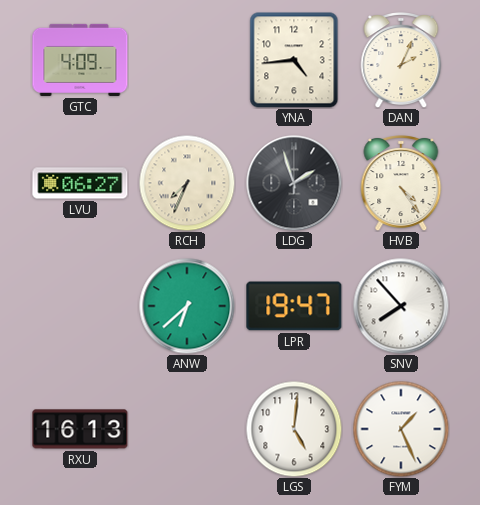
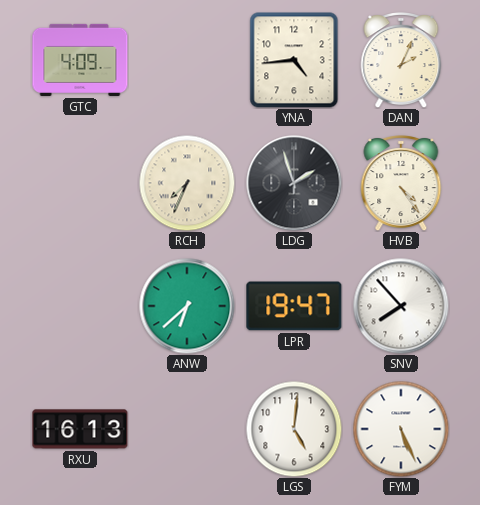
LVU: 06:27 -> none
FYM: 1:26 -> 5:26
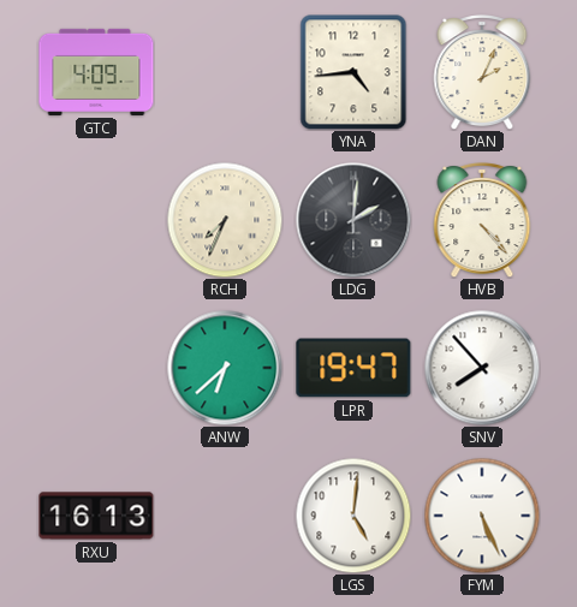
LDG: 1:57 -> 2:01
HVB: 4:24 -> 4:23
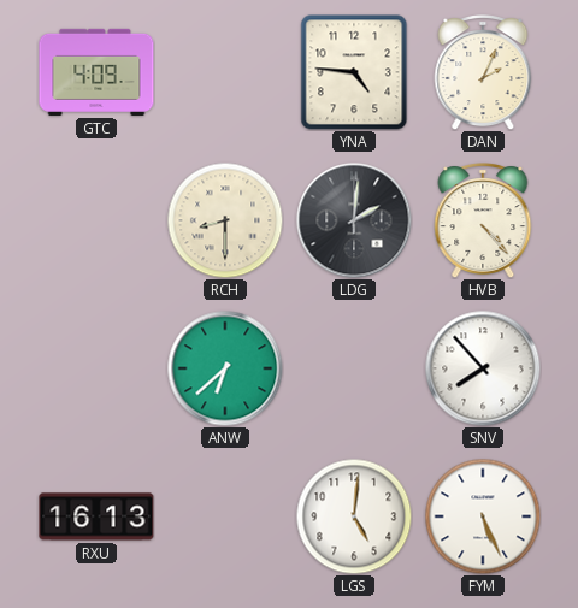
YNA: 4:44 -> 4:46
RCH: 7:34 -> 8:30
LPR: 19:47 -> none
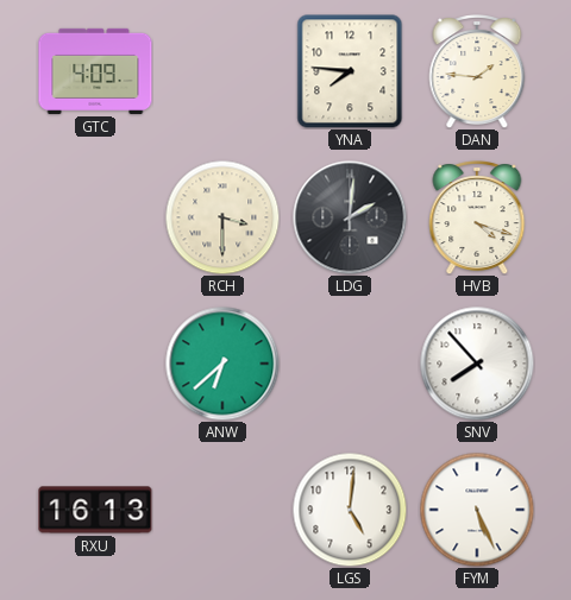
YNA: 4:46 -> 7:46
DAN: 2:04 -> 1:46
RCH: 8:30 -> 3:30
HVB: 4:23 -> 4:18
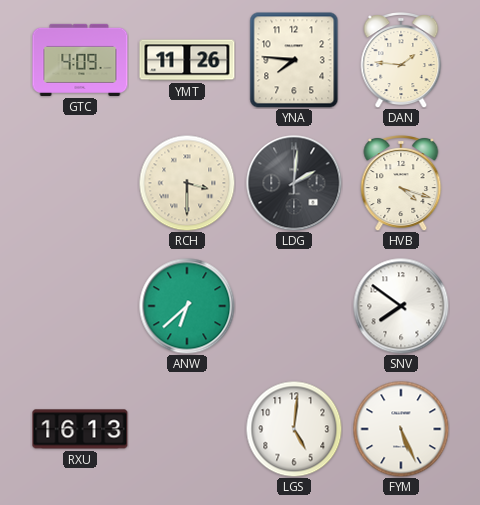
YMT: none -> 11:26
SNV: 7:53 -> 7:51
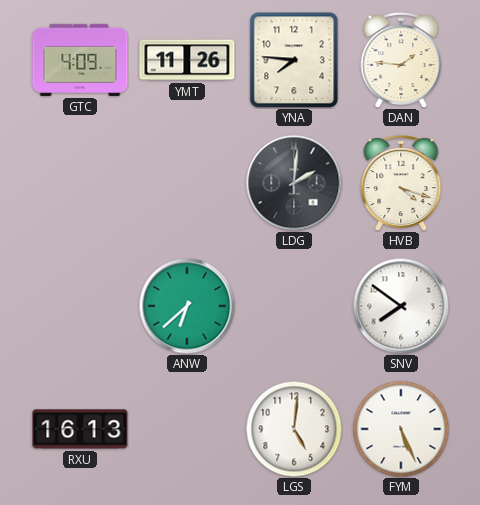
RCH: 3:30 -> none
